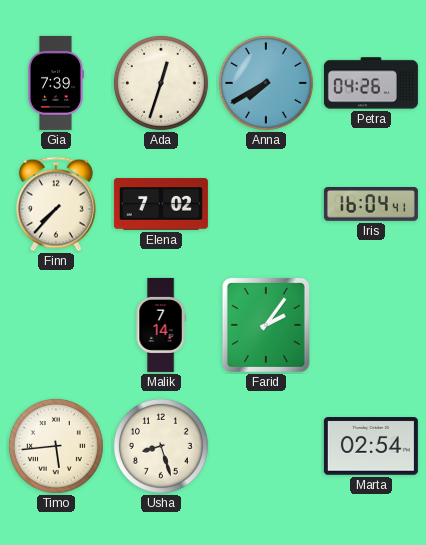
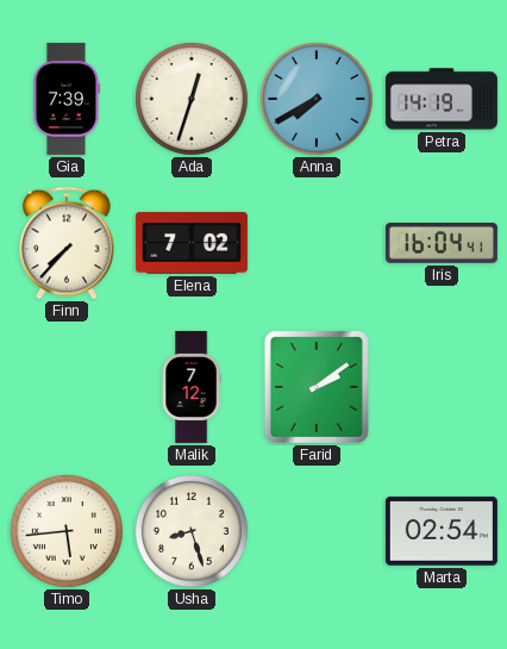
Petra: 04:26 -> 14:19
Malik: 7:14 -> 7:12
Farid: 2:06 -> 2:09
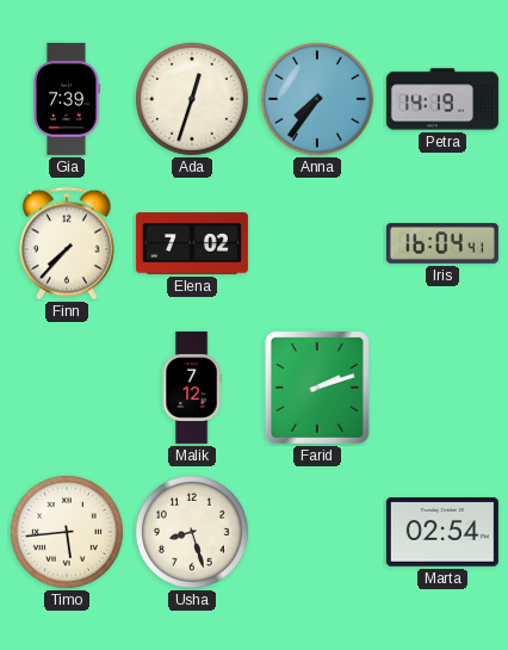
Anna: 7:40 -> 7:36
Farid: 2:09 -> 2:12
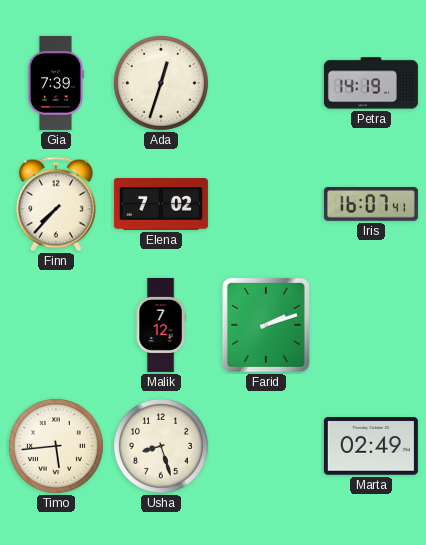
Anna: 7:36 -> none
Iris: 16:04 -> 16:07
Marta: 02:54 -> 02:49
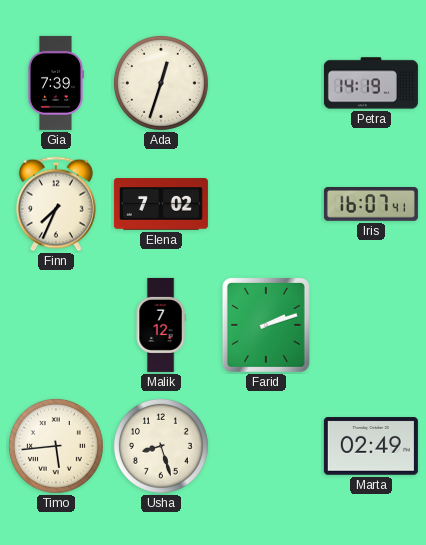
Finn: 7:37 -> 7:34
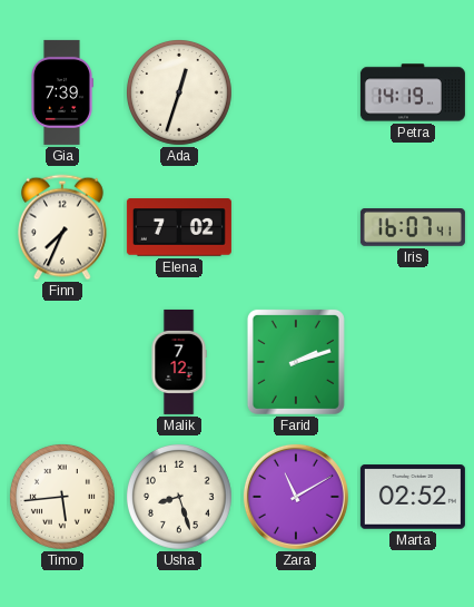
Zara: none -> 11:10
Marta: 02:49 -> 02:52
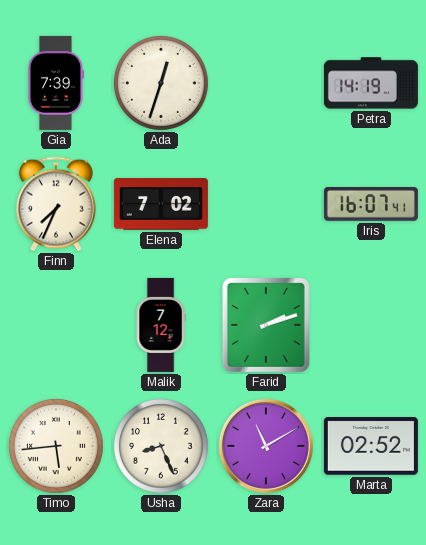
Usha: 8:27 -> 8:26
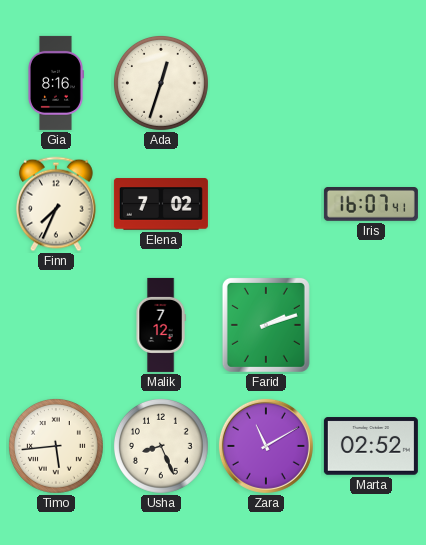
Gia: 7:39 -> 8:16
Petra: 14:19 -> none
